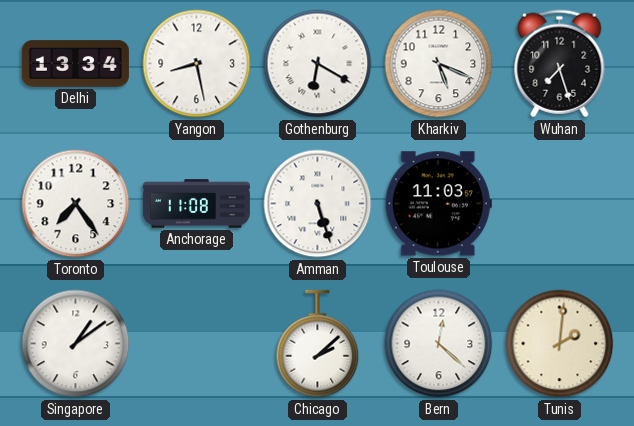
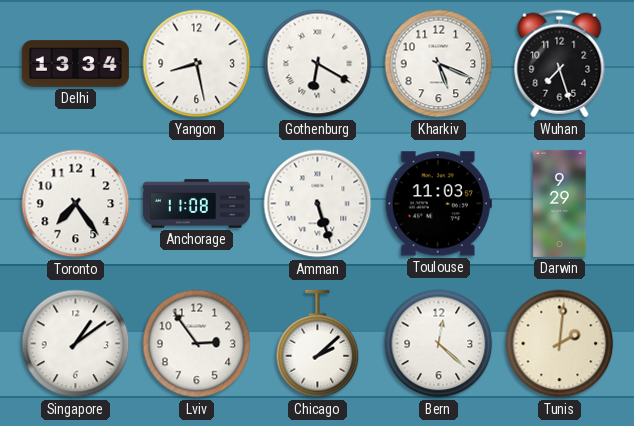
Darwin: none -> 9:29
Lviv: none -> 2:54
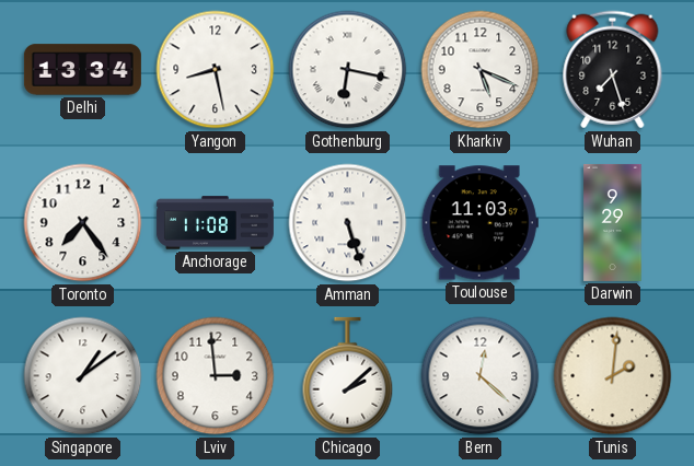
Gothenburg: 6:20 -> 6:17
Lviv: 2:54 -> 2:59
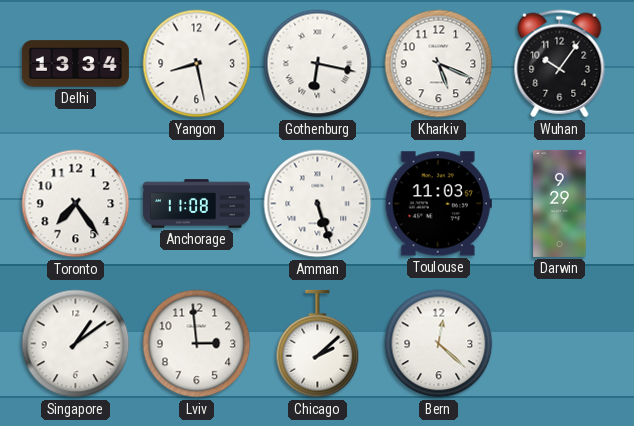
Wuhan: 7:27 -> 10:06
Tunis: 2:01 -> none
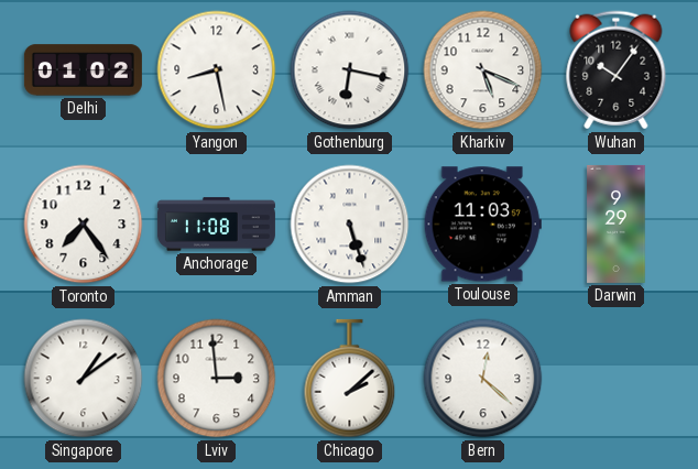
Delhi: 13:34 -> 01:02
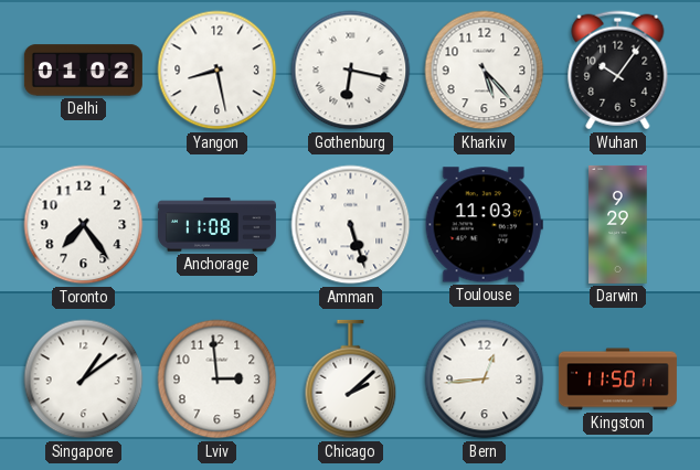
Kharkiv: 5:19 -> 5:23
Bern: 12:22 -> 12:44
Kingston: none -> 11:50
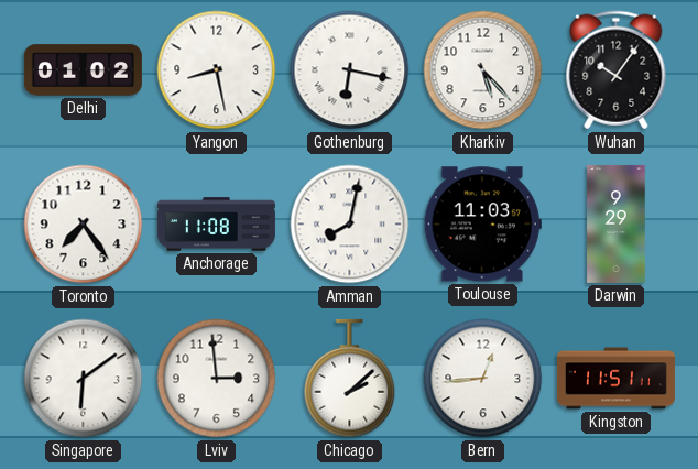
Amman: 5:27 -> 8:02
Singapore: 1:09 -> 6:09
Kingston: 11:50 -> 11:51
